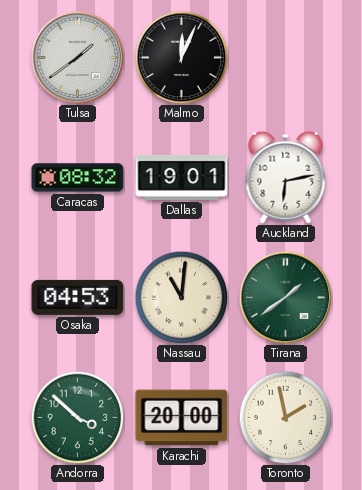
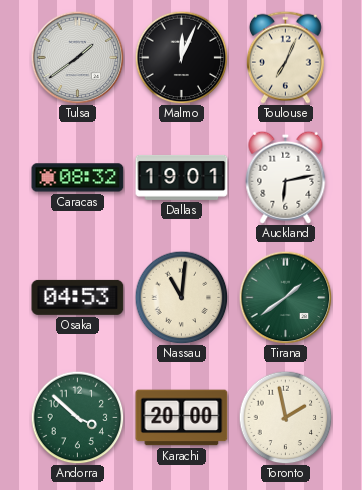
Toulouse: none -> 7:04
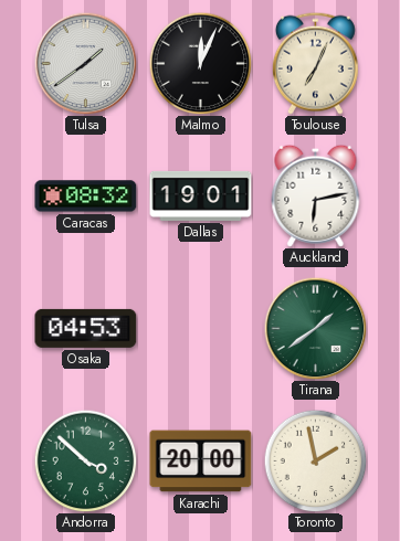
Nassau: 11:01 -> none
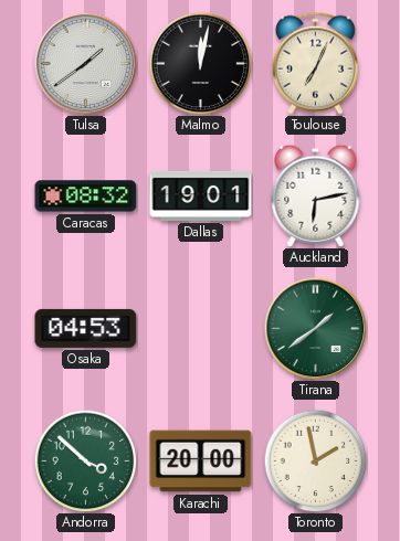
Malmo: 12:04 -> 12:02
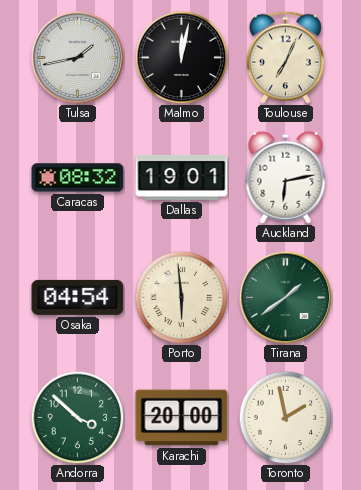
Tulsa: 1:39 -> 1:43
Osaka: 04:53 -> 04:54
Porto: none -> 5:59
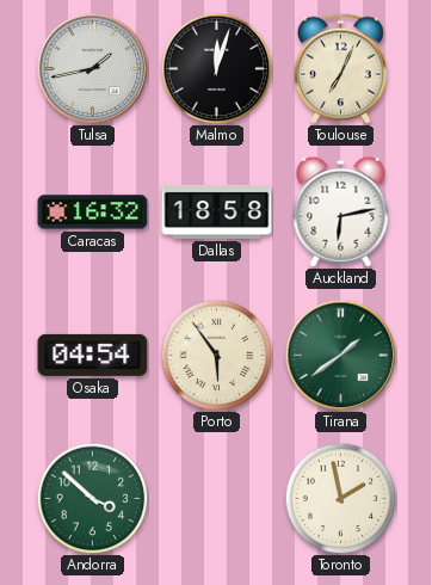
Malmo: 12:02 -> 12:03
Caracas: 08:32 -> 16:32
Dallas: 19:01 -> 18:58
Porto: 5:59 -> 5:54
Karachi: 20:00 -> none
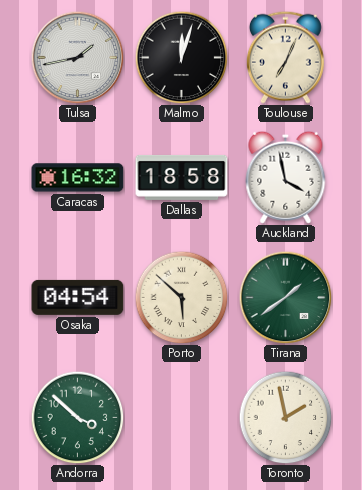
Auckland: 6:13 -> 3:58
Porto: 5:54 -> 5:52
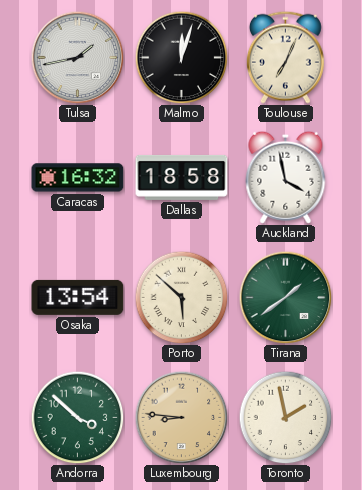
Osaka: 04:54 -> 13:54
Luxembourg: none -> 8:46
